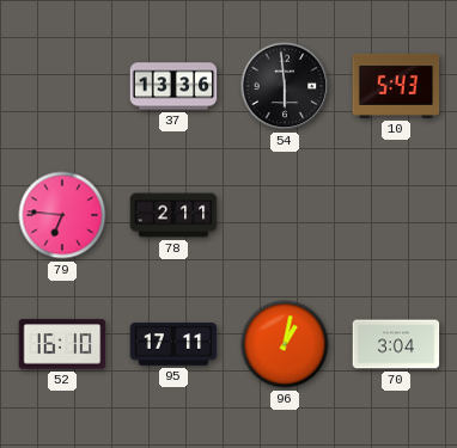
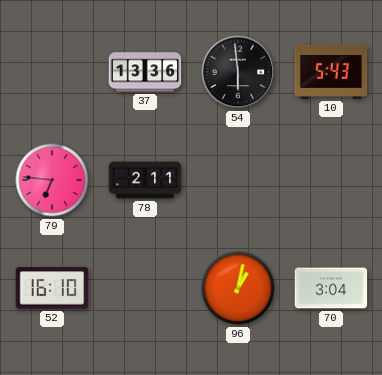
95: 17:11 -> none
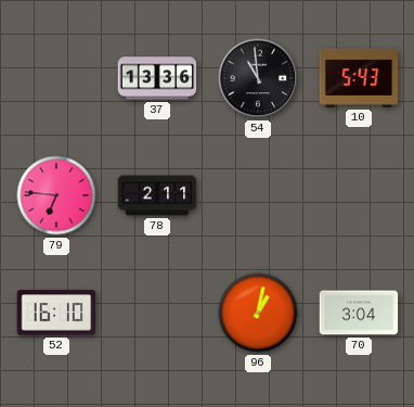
54: 5:59 -> 10:59
